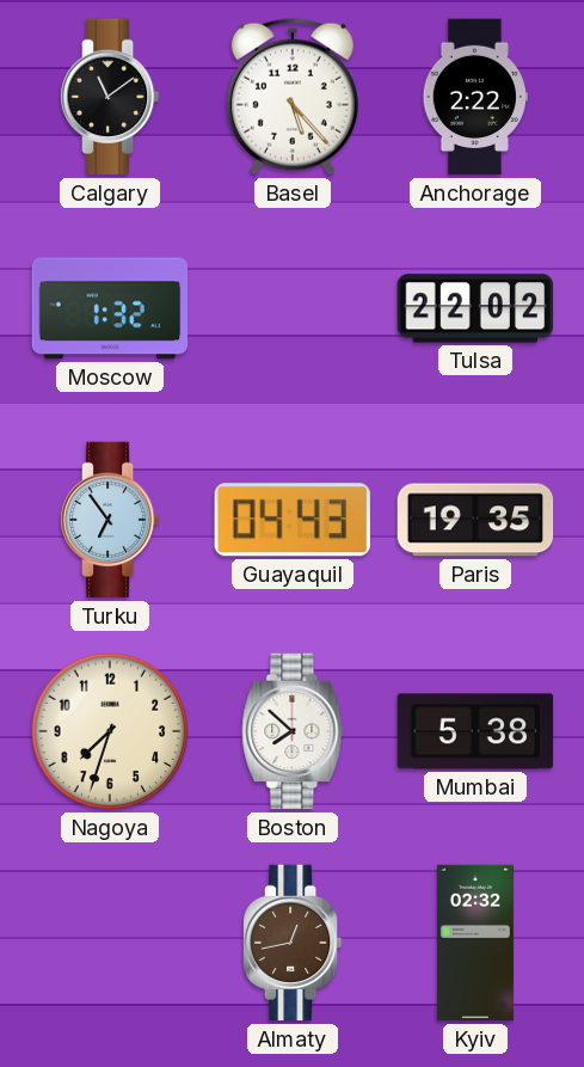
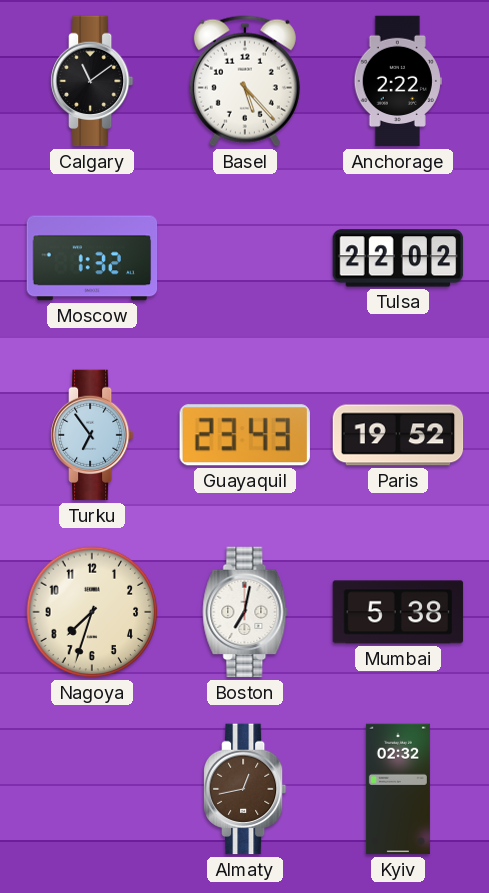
Guayaquil: 04:43 -> 23:43
Paris: 19:35 -> 19:52
Boston: 7:52 -> 7:02
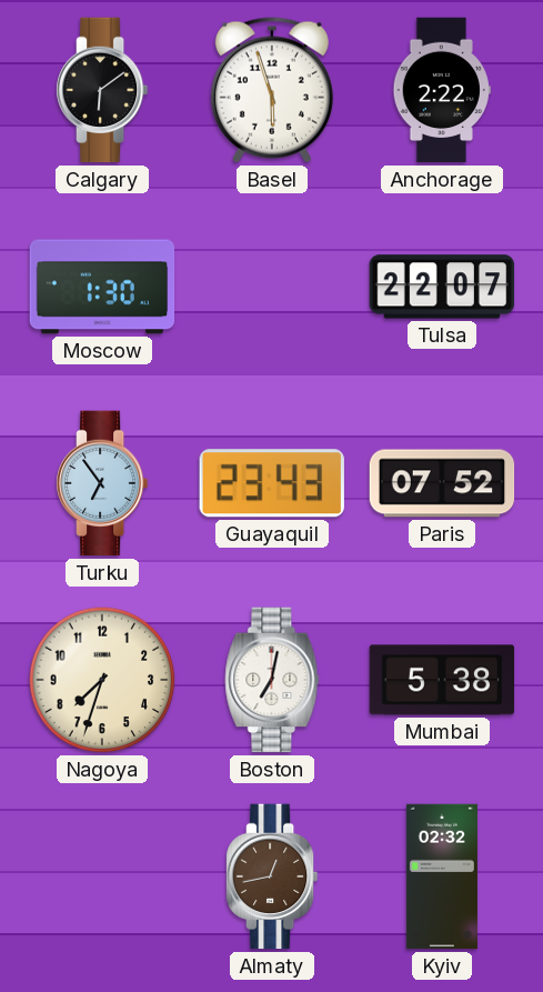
Calgary: 11:09 -> 6:09
Basel: 5:23 -> 5:57
Moscow: 1:32 -> 1:30
Tulsa: 22:02 -> 22:07
Paris: 19:52 -> 07:52
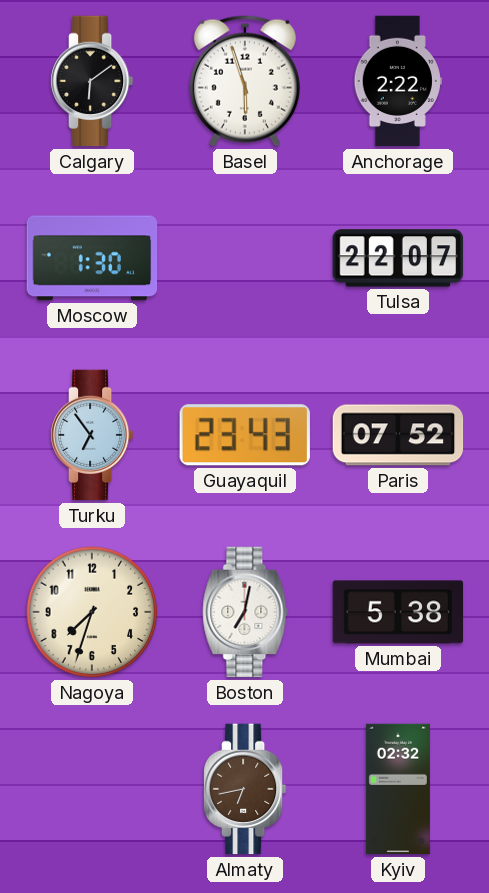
Almaty: 12:43 -> 6:43
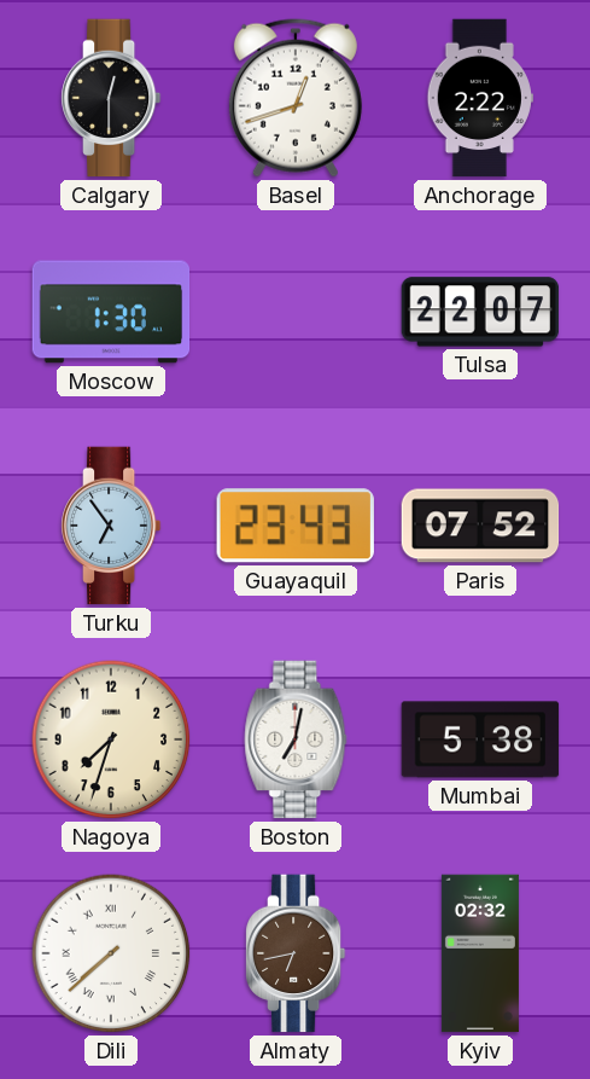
Calgary: 6:09 -> 12:30
Basel: 5:57 -> 12:42
Dili: none -> 7:38
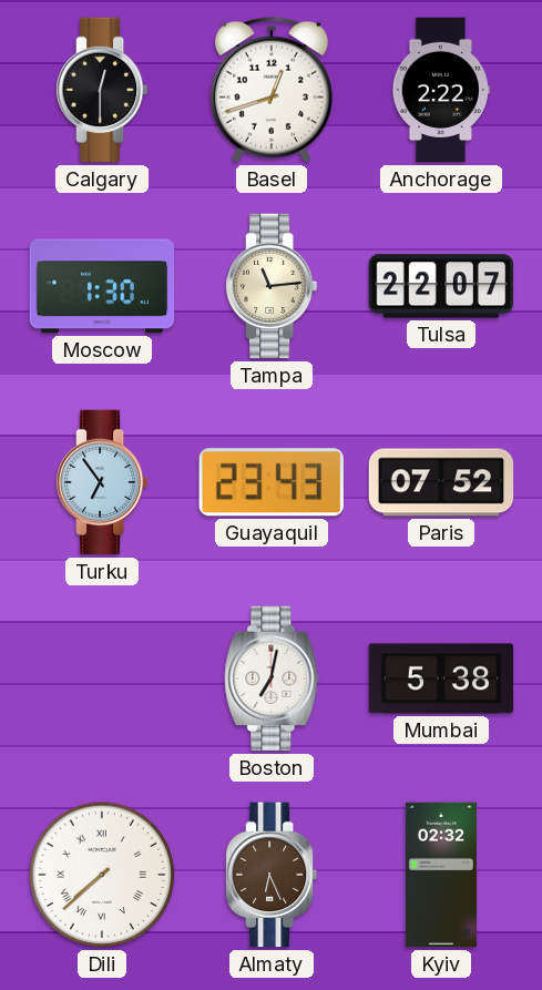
Tampa: none -> 11:14
Nagoya: 7:33 -> none
Almaty: 6:43 -> 6:26
